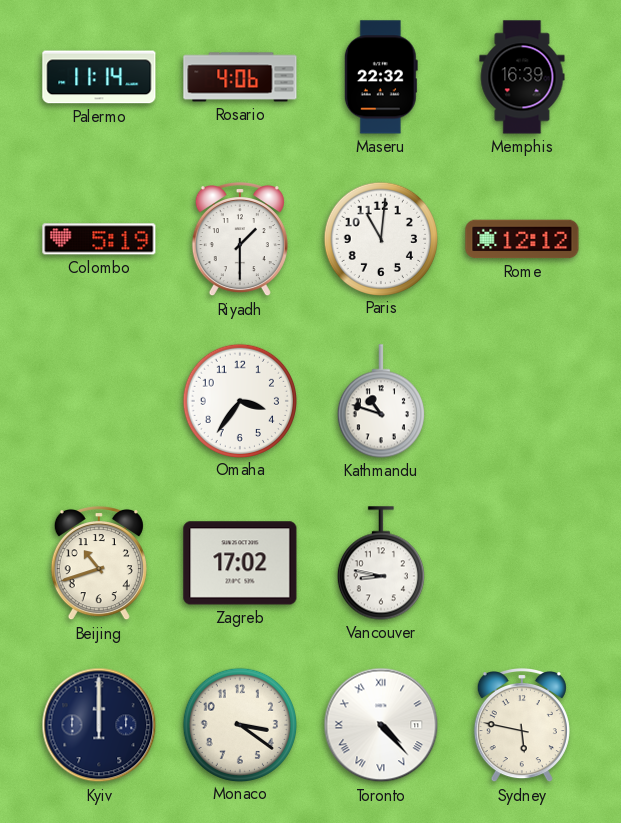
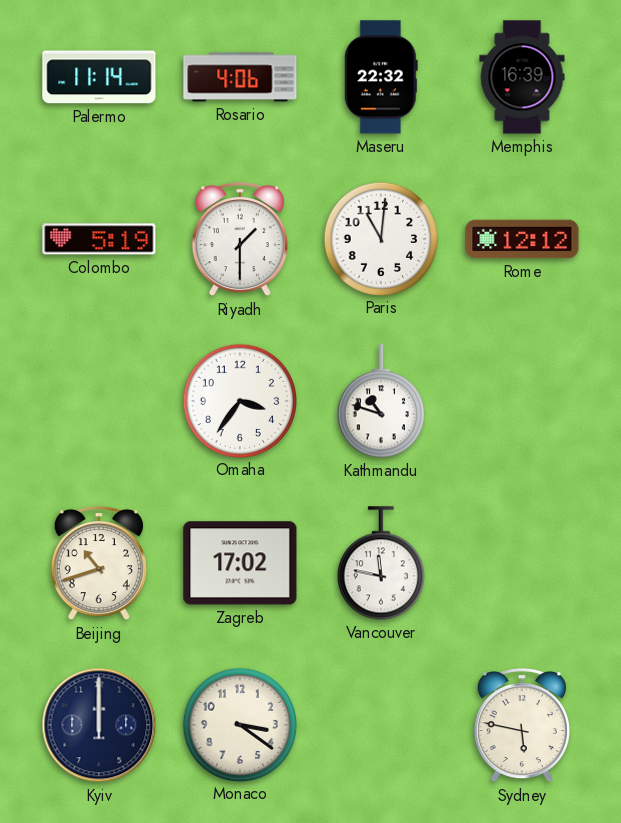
Vancouver: 8:47 -> 11:47
Toronto: 4:23 -> none
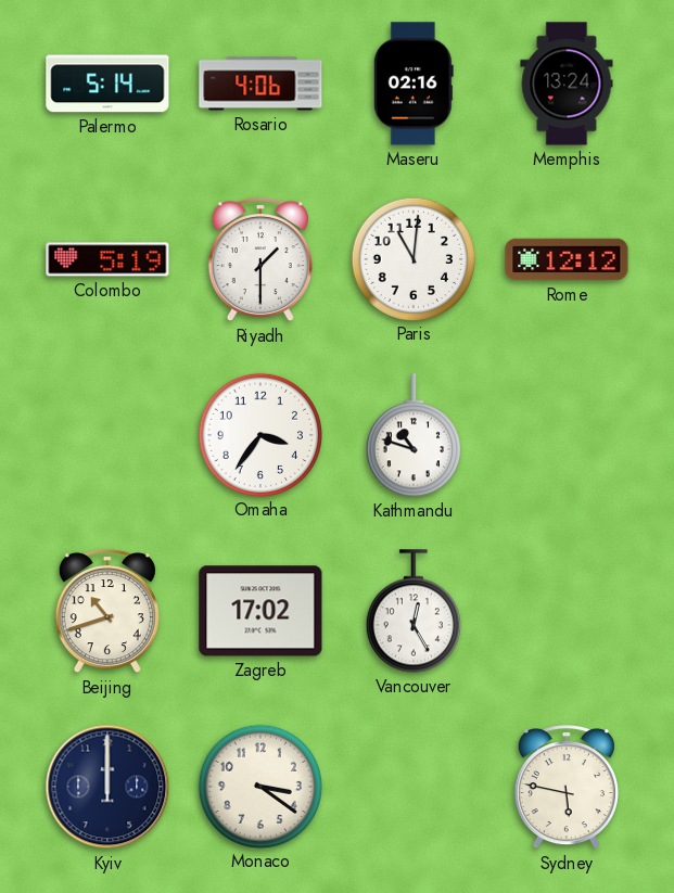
Palermo: 11:14 -> 5:14
Maseru: 22:32 -> 02:16
Memphis: 16:39 -> 13:24
Vancouver: 11:47 -> 12:25
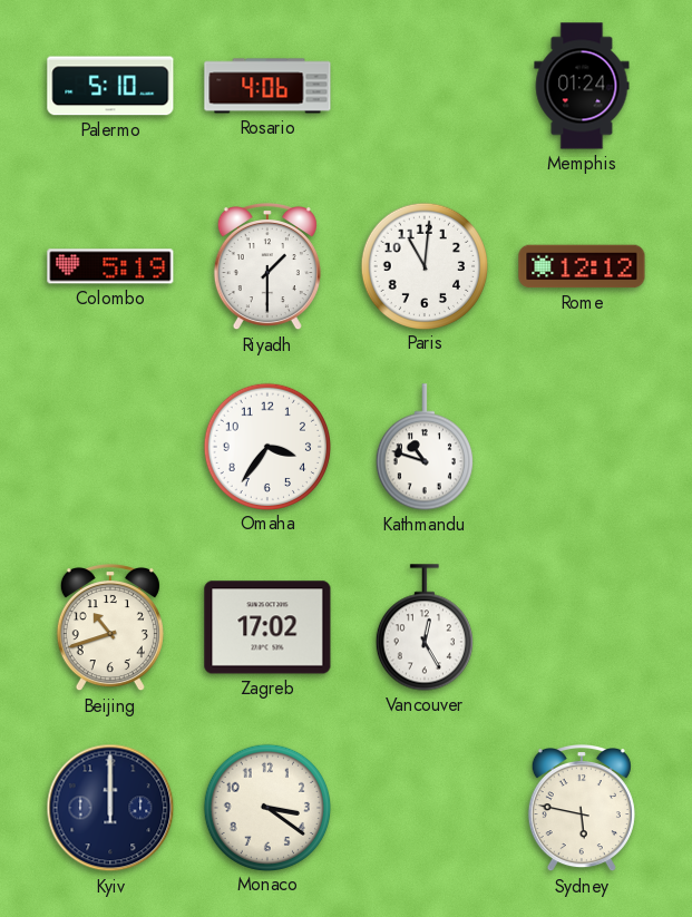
Palermo: 5:14 -> 5:10
Maseru: 02:16 -> none
Memphis: 13:24 -> 01:24
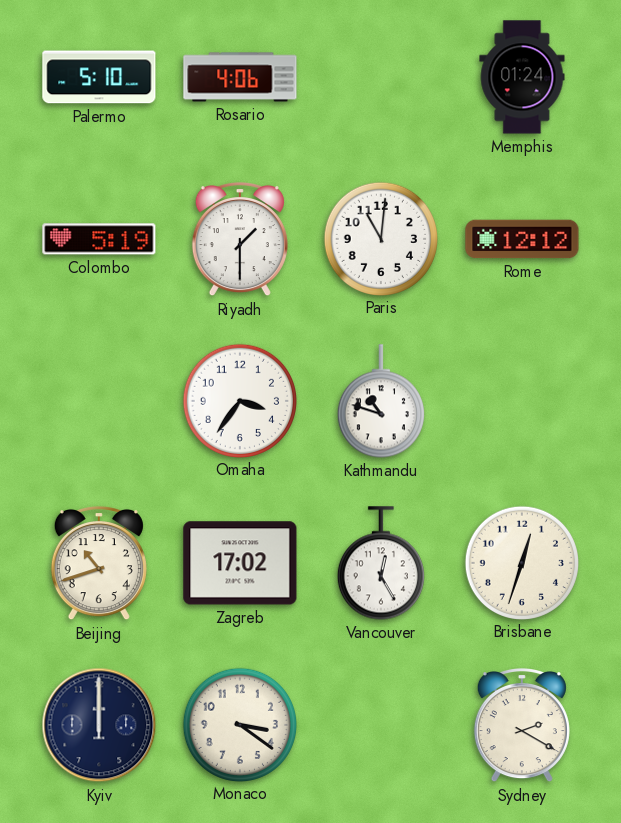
Brisbane: none -> 12:33
Sydney: 5:47 -> 2:20
